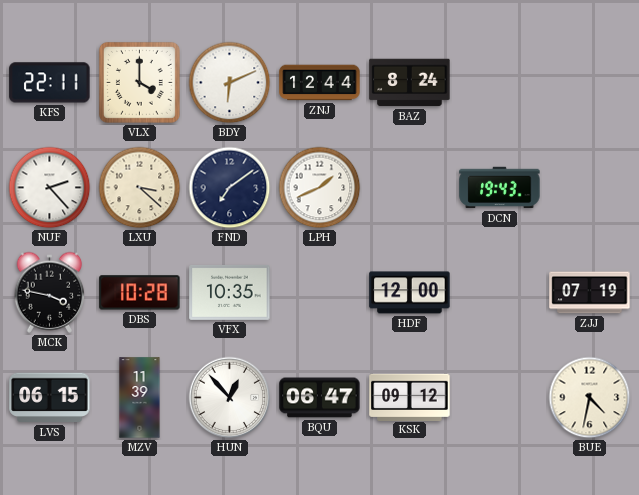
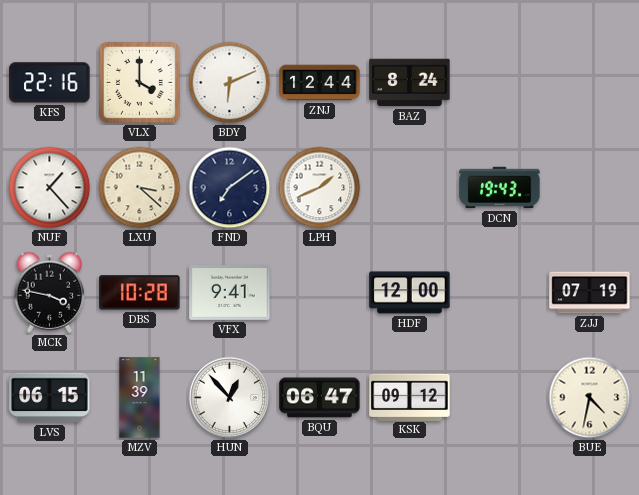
KFS: 22:11 -> 22:16
NUF: 2:23 -> 1:23
VFX: 10:35 -> 9:41
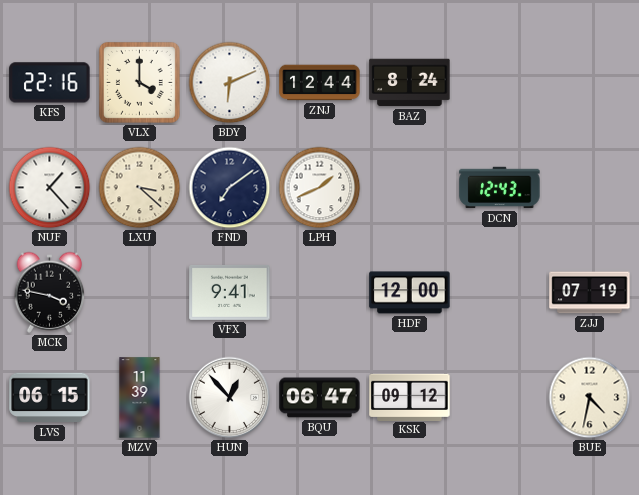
DCN: 19:43 -> 12:43
DBS: 10:28 -> none
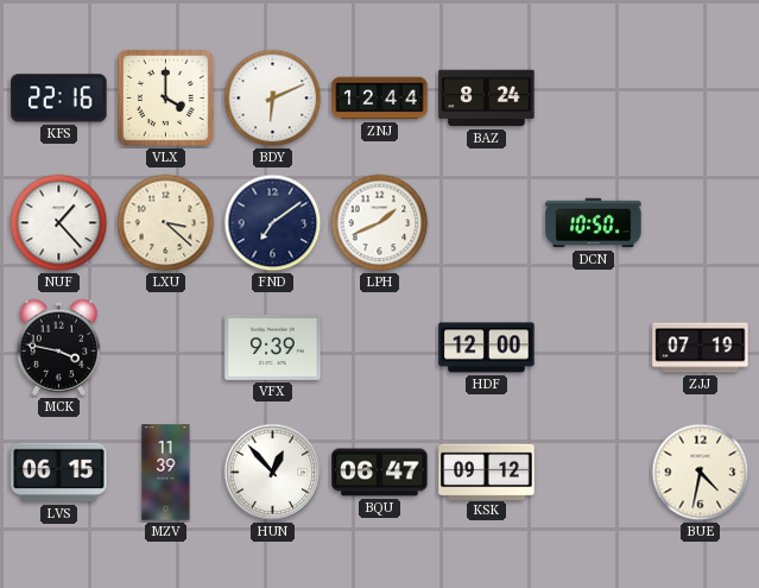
DCN: 12:43 -> 10:50
VFX: 9:41 -> 9:39
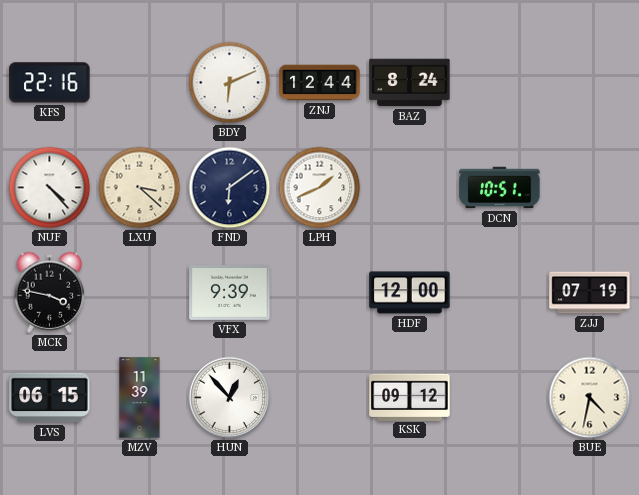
VLX: 4:00 -> none
NUF: 1:23 -> 4:23
FND: 7:09 -> 6:09
DCN: 10:50 -> 10:51
BQU: 06:47 -> none
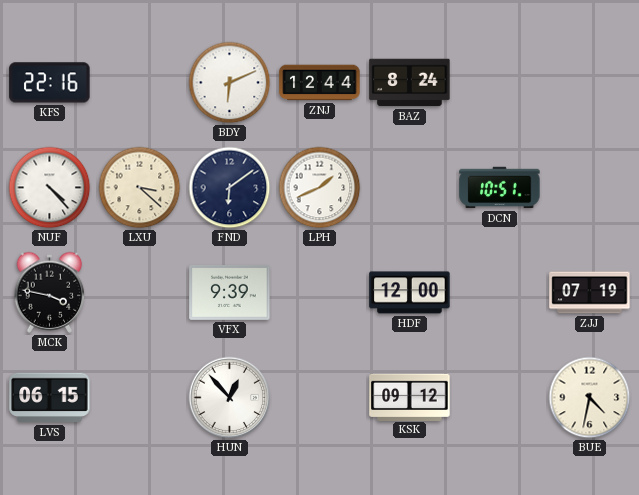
MZV: 11:39 -> none
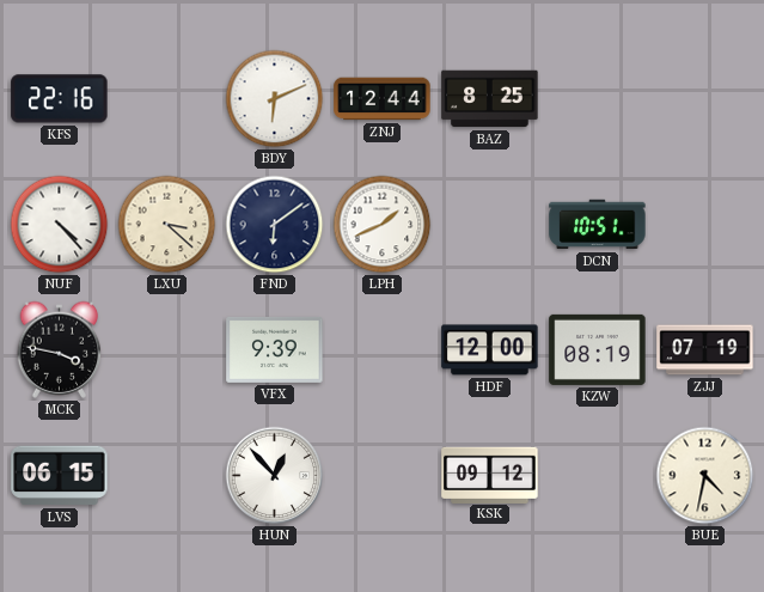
BAZ: 8:24 -> 8:25
KZW: none -> 08:19
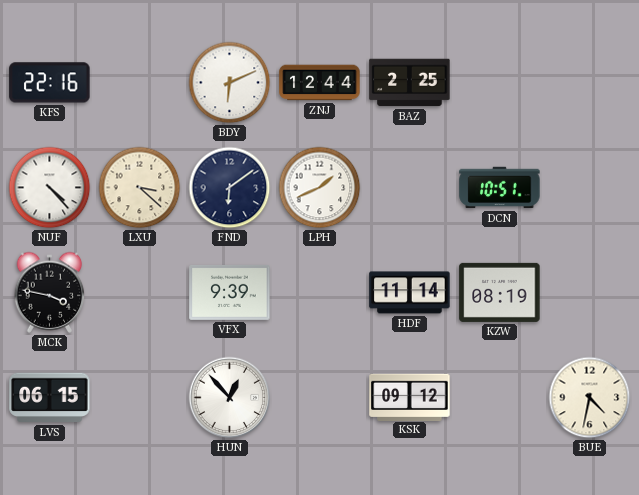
BAZ: 8:25 -> 2:25
HDF: 12:00 -> 11:14
ZJJ: 07:19 -> none
